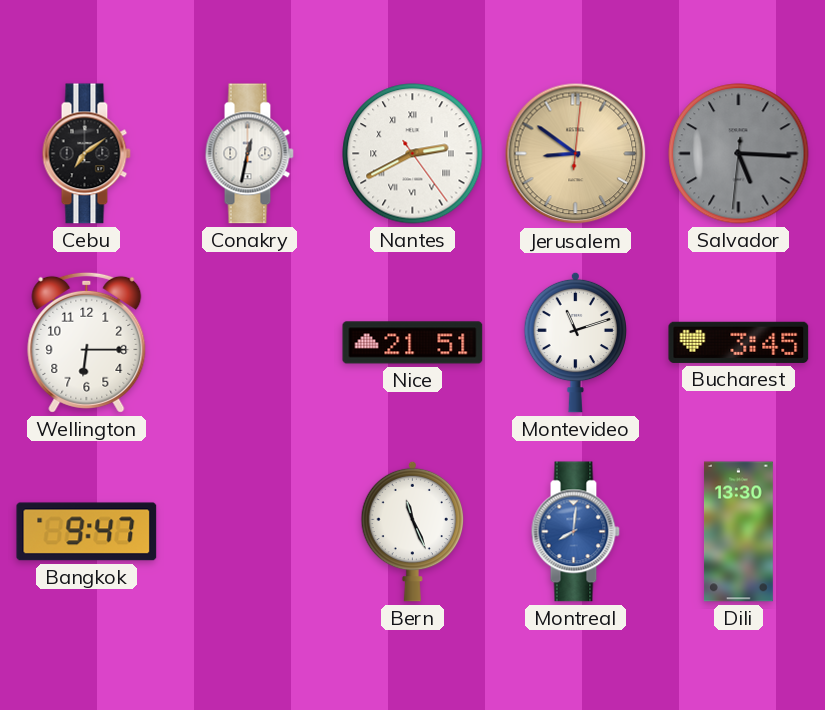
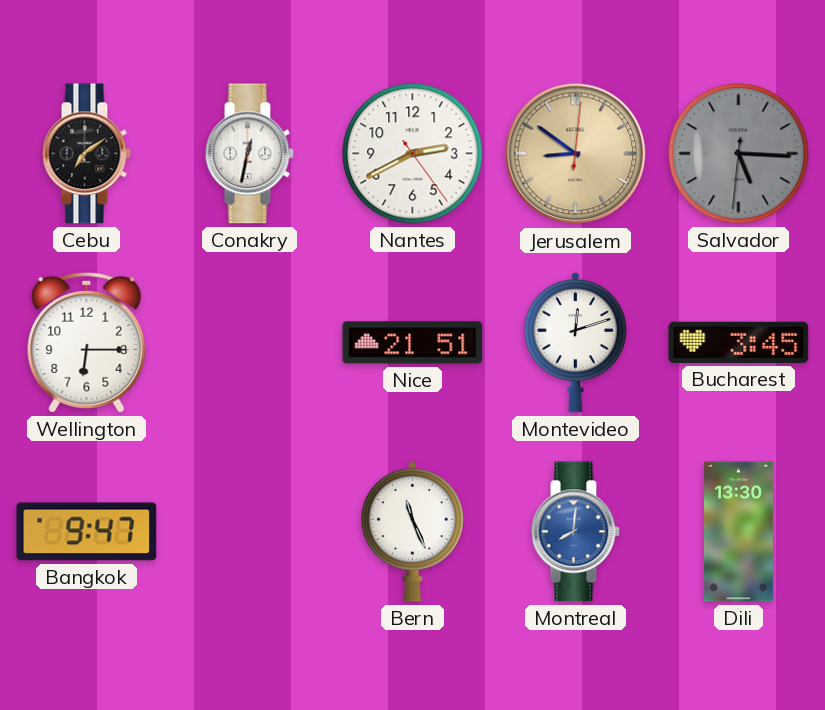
Nantes numerals: Roman -> Arabic
Montevideo: 11:12 -> 12:12
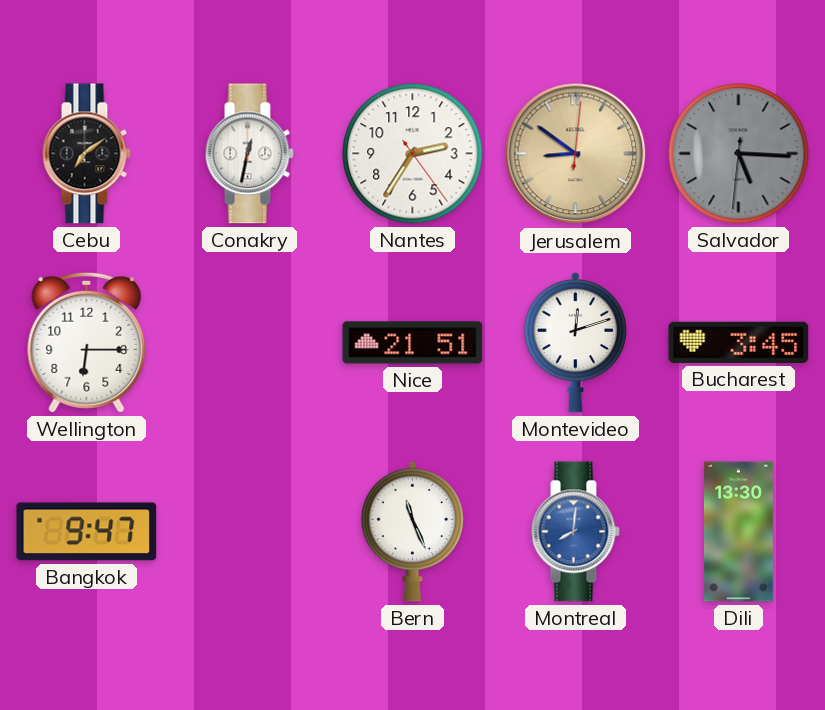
Nantes: 2:40 -> 2:35
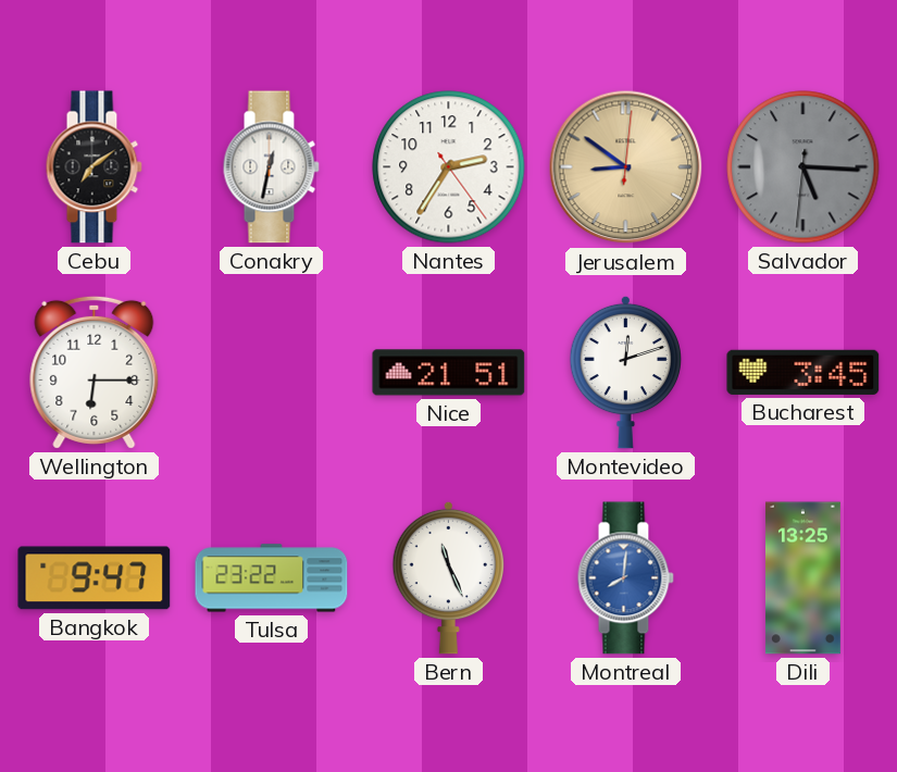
Tulsa: none -> 23:22
Dili: 13:30 -> 13:25
